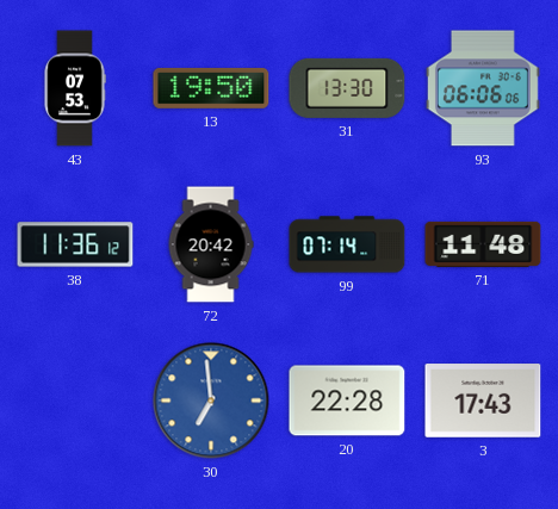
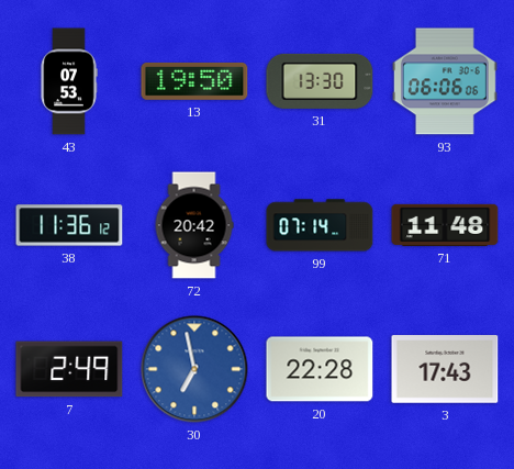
7: none -> 2:49
30: 6:59 -> 6:58
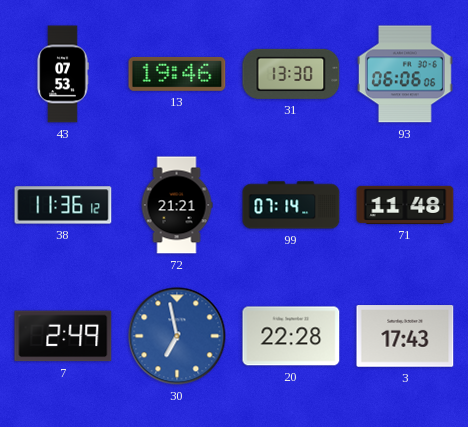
13: 19:50 -> 19:46
72: 20:42 -> 21:21
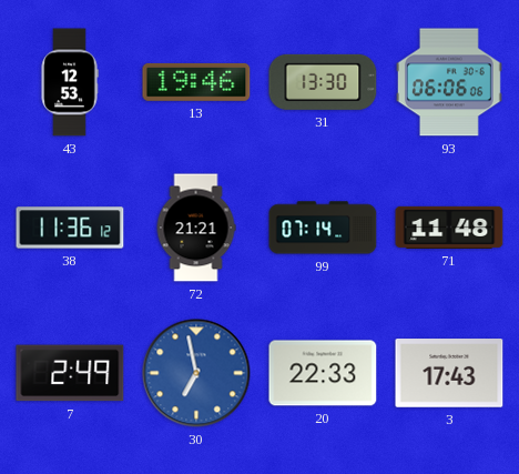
43: 07:53 -> 12:53
20: 22:28 -> 22:33
